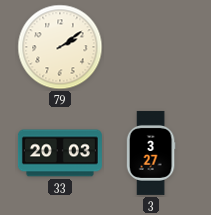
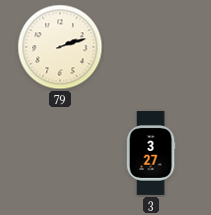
79: 2:09 -> 2:12
33: 20:03 -> none
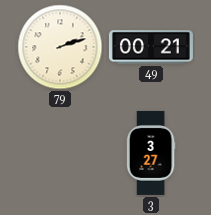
49: none -> 00:21
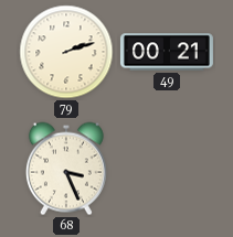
68: none -> 3:26
3: 3:27 -> none
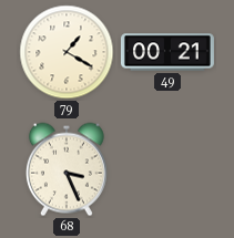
79: 2:12 -> 1:20
